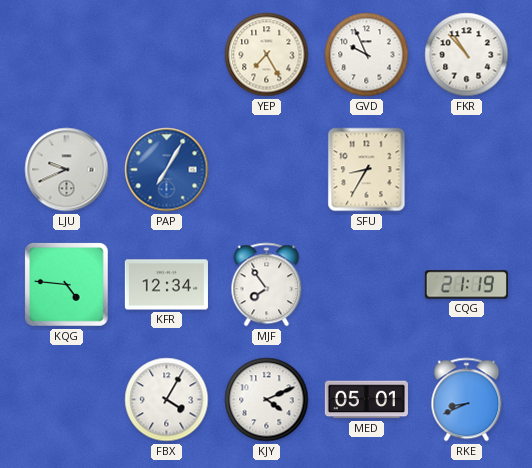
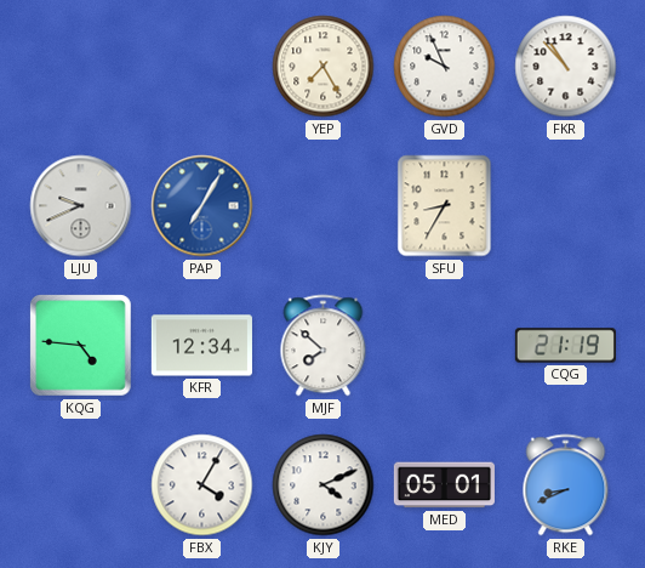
MJF: 7:54 -> 7:52
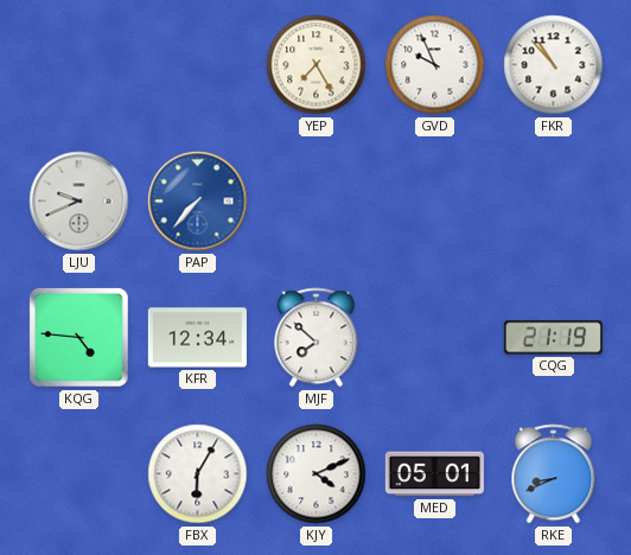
PAP: 7:05 -> 7:37
SFU: 8:35 -> none
FBX: 4:05 -> 6:05
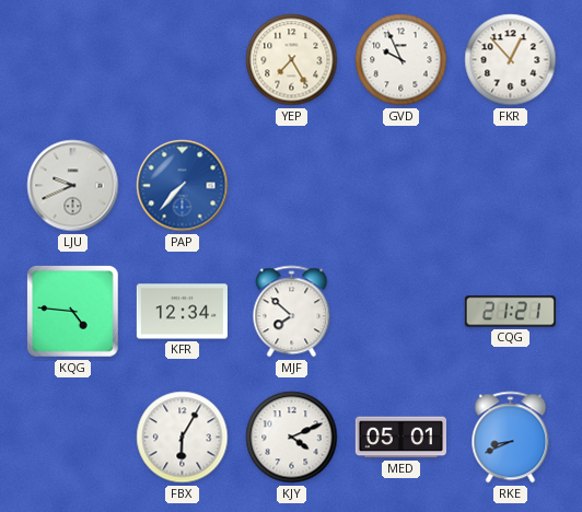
FKR: 10:53 -> 12:53
CQG: 21:19 -> 21:21
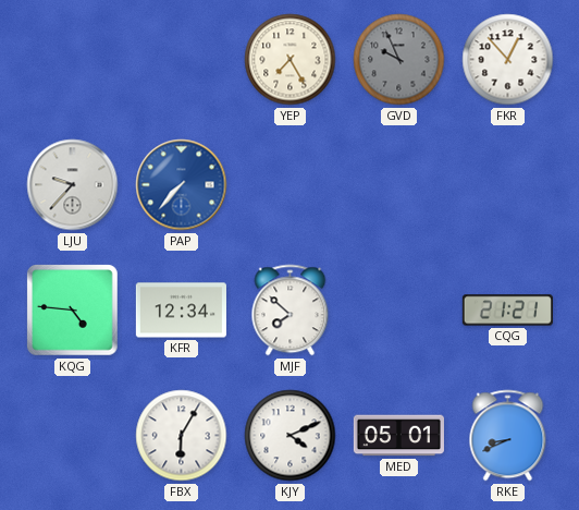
GVD dial: white -> grey
LJU: 9:41 -> 9:37
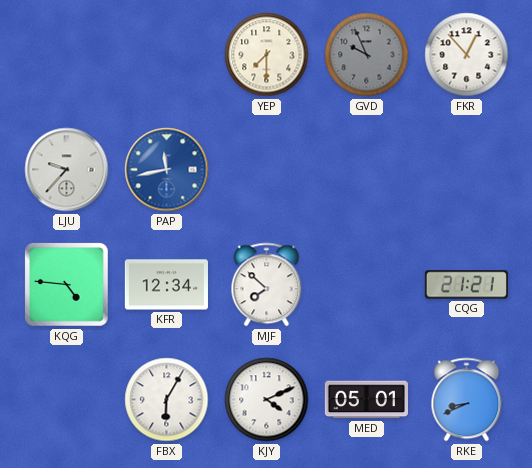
YEP: 7:25 -> 7:30
PAP: 7:37 -> 11:43
